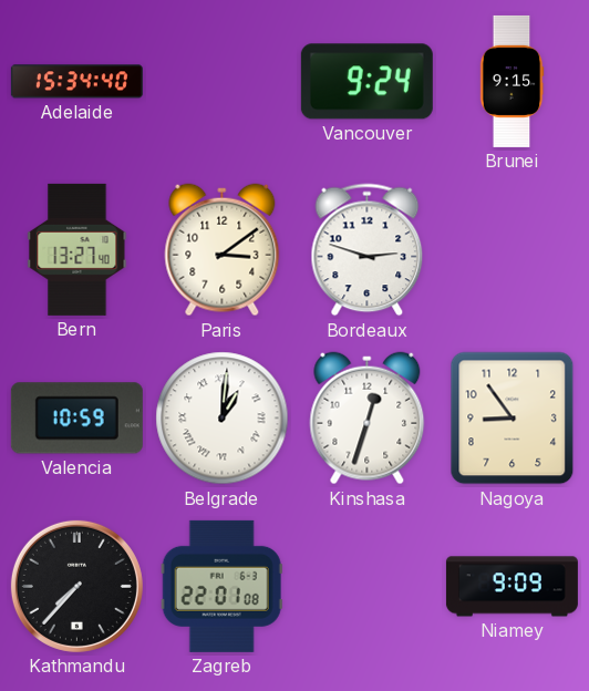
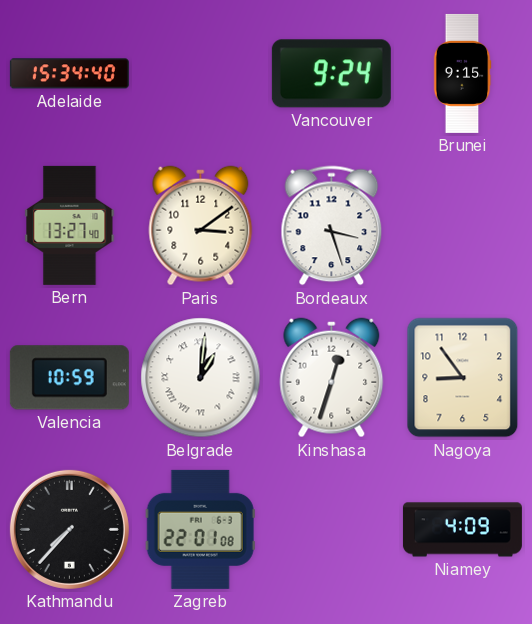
Bordeaux: 2:48 -> 3:27
Niamey: 9:09 -> 4:09
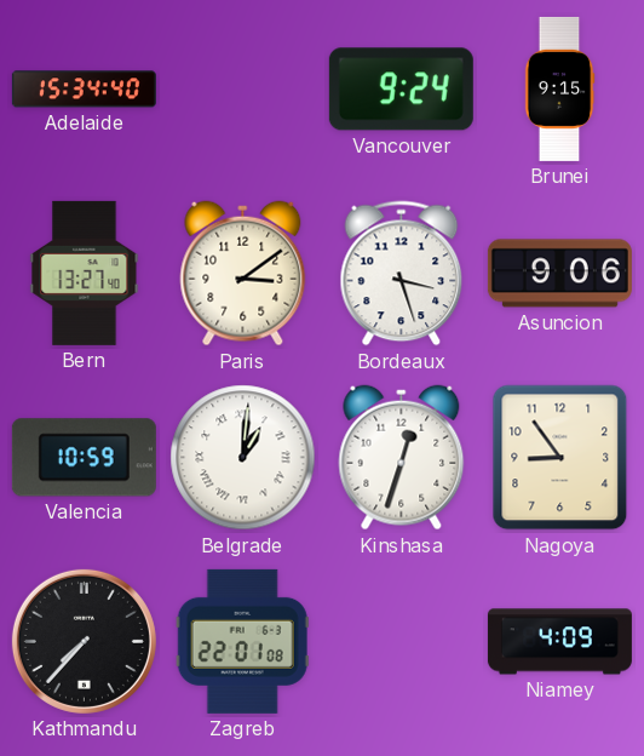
Asuncion: none -> 9:06
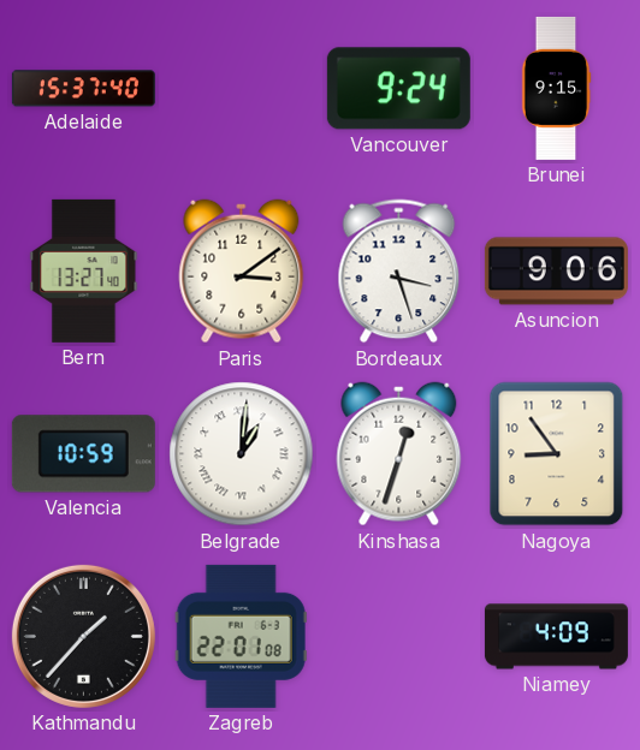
Adelaide: 15:34 -> 15:37
Kathmandu: 7:37 -> 1:37
